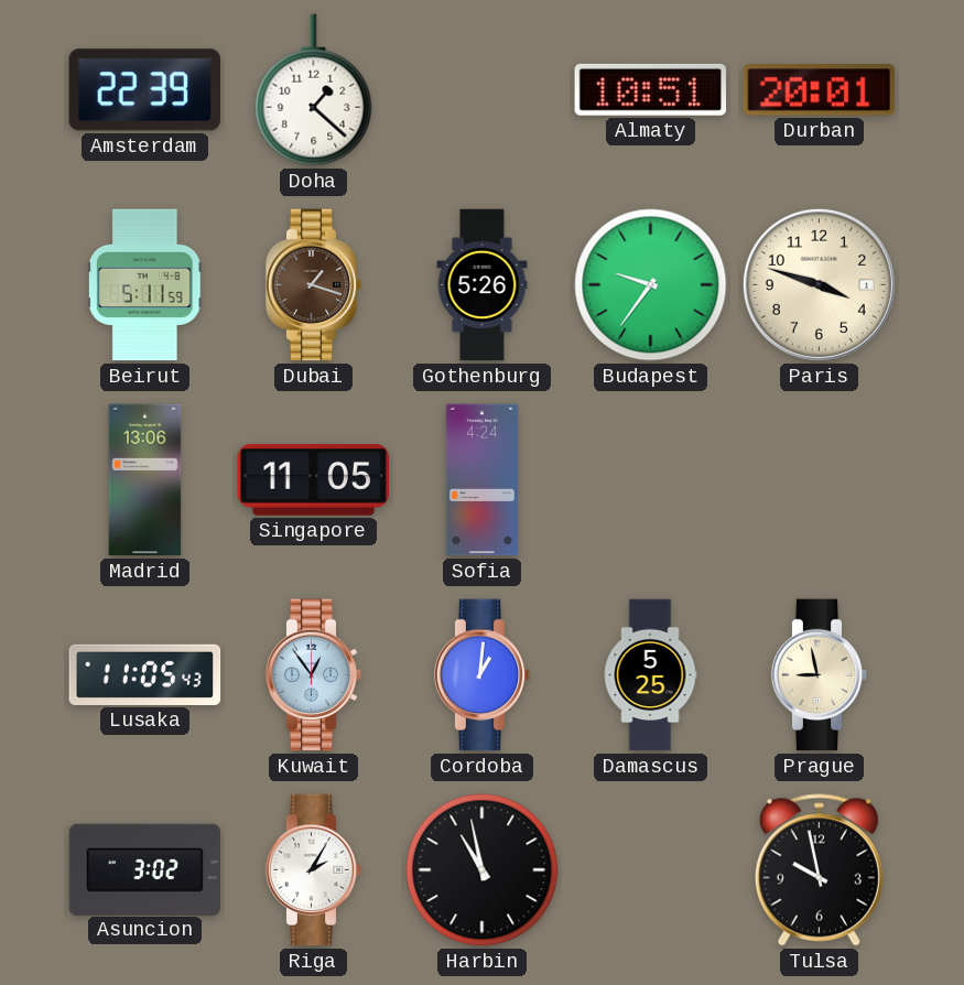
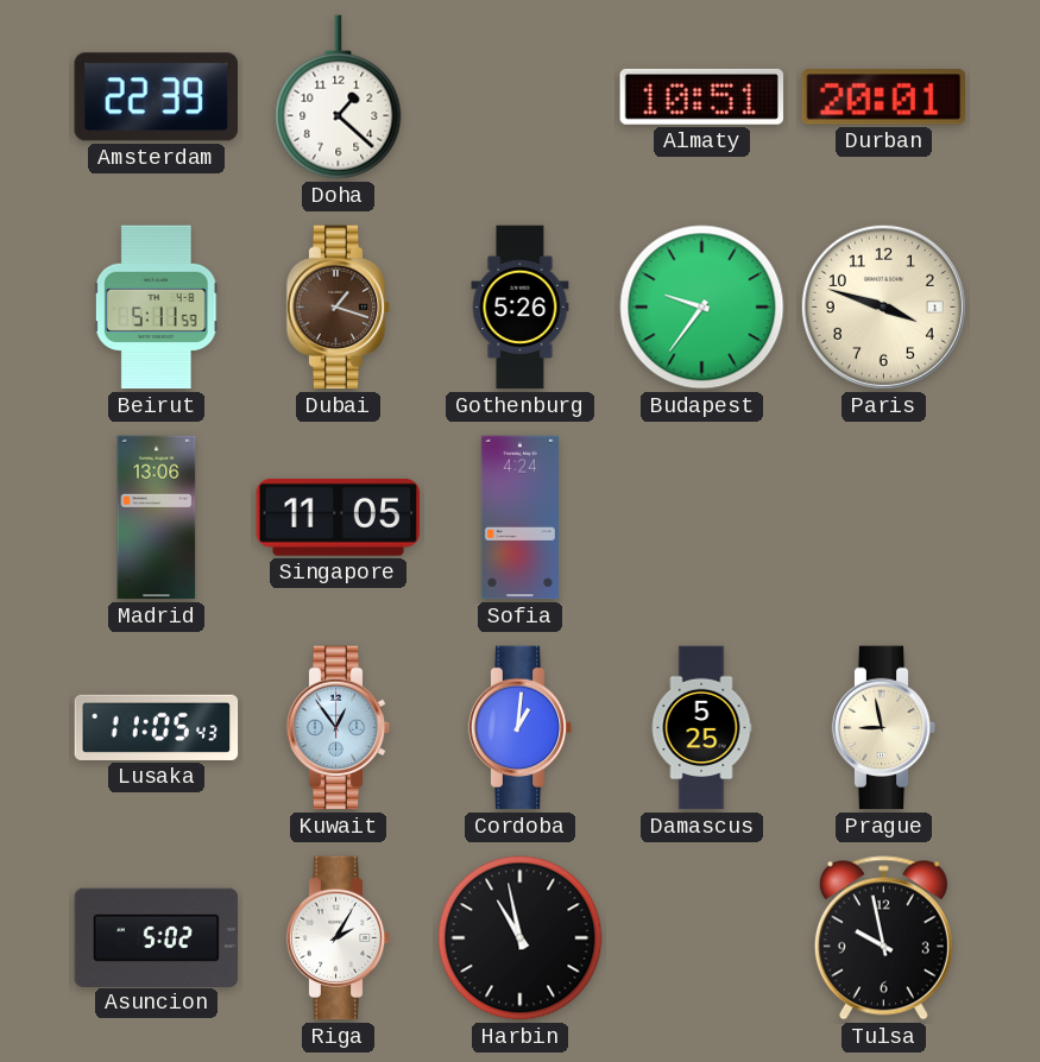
Asuncion: 3:02 -> 5:02
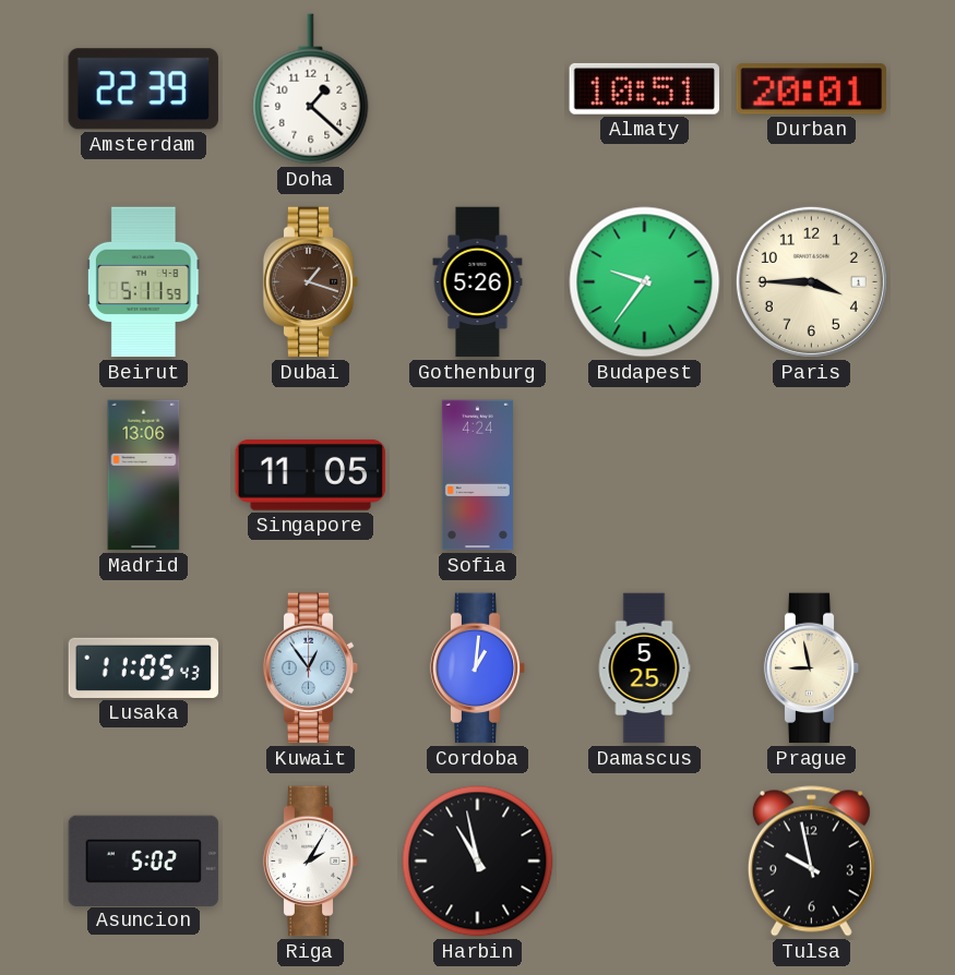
Paris: 3:48 -> 3:45
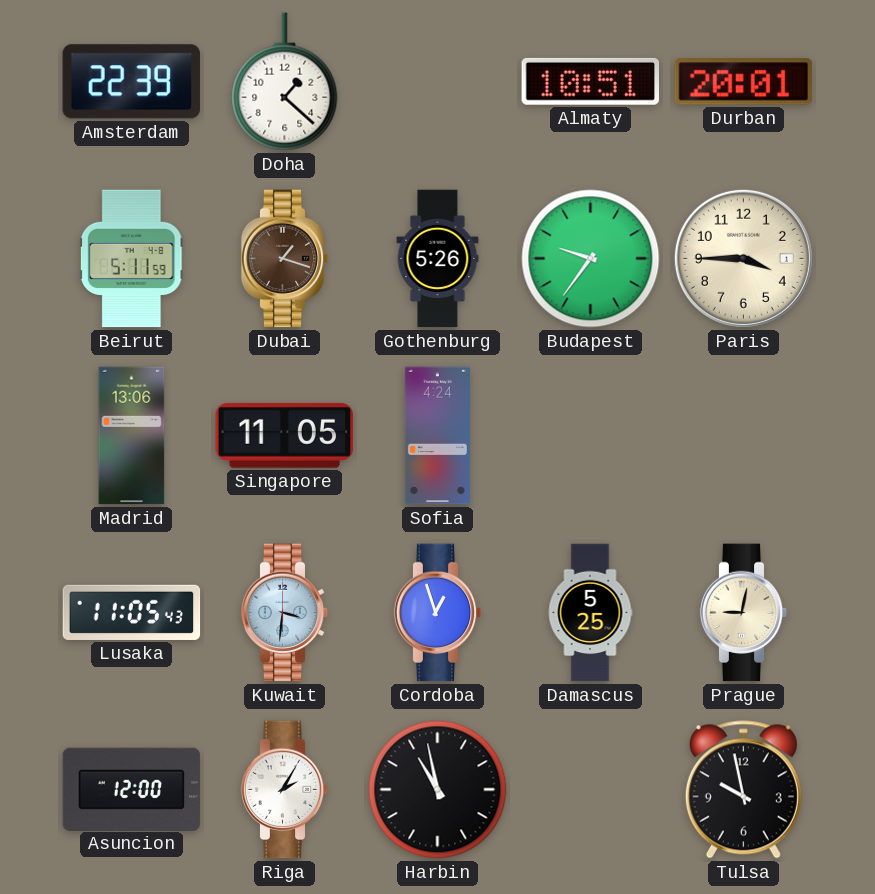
Kuwait: 12:54 -> 3:31
Cordoba: 1:01 -> 12:57
Prague: 8:58 -> 9:02
Asuncion: 5:02 -> 12:00
